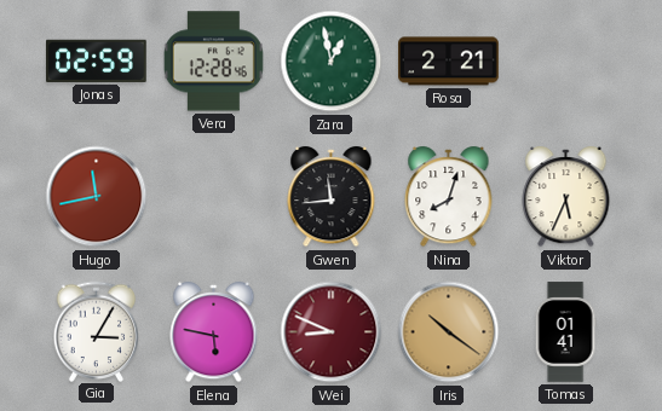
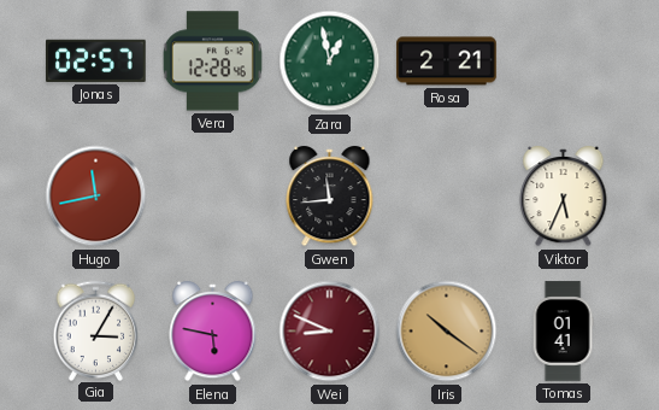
Jonas: 02:59 -> 02:57
Nina: 8:03 -> none
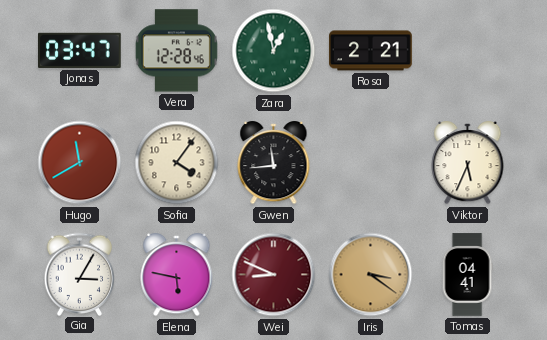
Jonas: 02:57 -> 03:47
Hugo: 11:43 -> 11:40
Sofia: none -> 4:06
Iris: 10:21 -> 3:21
Tomas: 01:41 -> 04:41
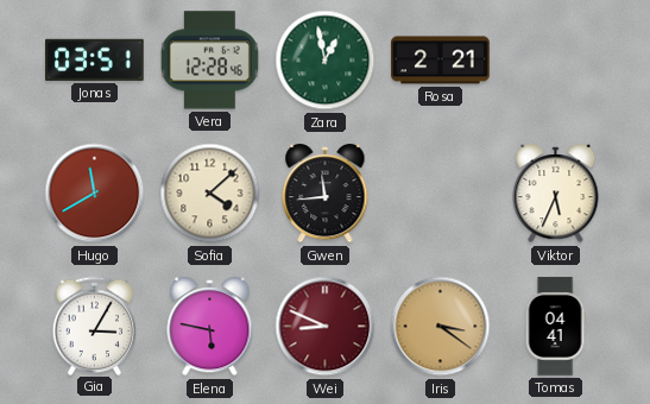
Jonas: 03:47 -> 03:51
Sofia: 4:06 -> 4:08
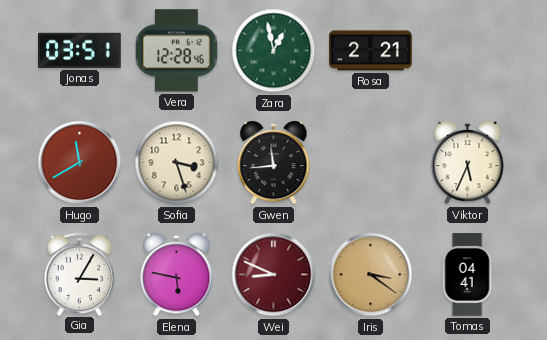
Sofia: 4:08 -> 3:27
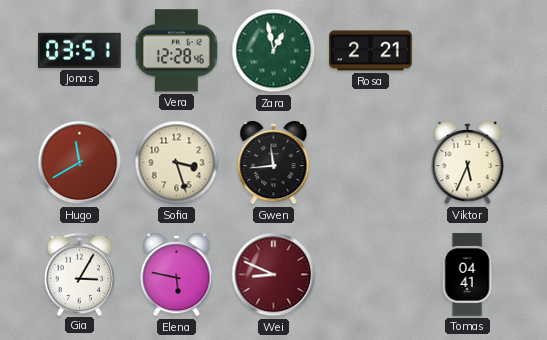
Iris: 3:21 -> none
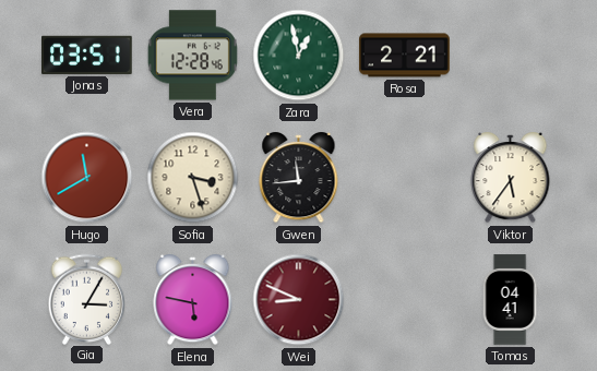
Viktor: 5:34 -> 5:36
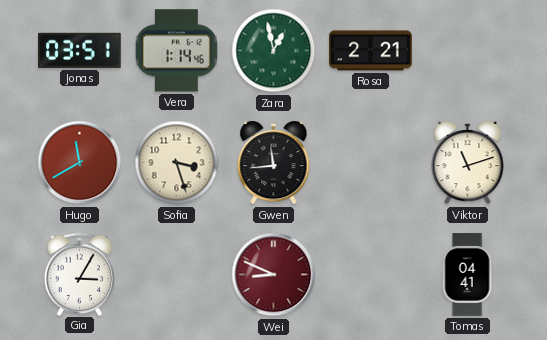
Vera: 12:28 -> 1:14
Viktor: 5:36 -> 11:12
Elena: 5:47 -> none
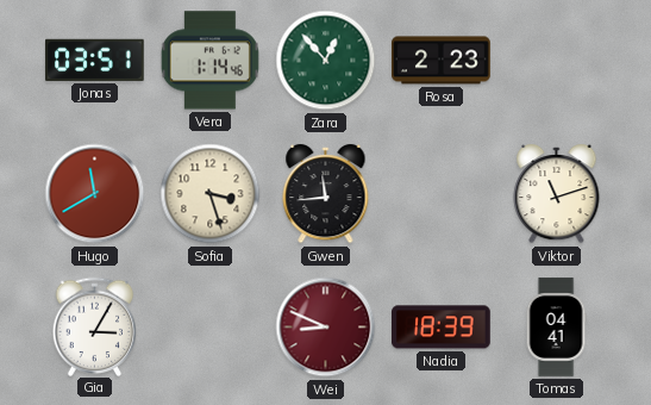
Zara: 12:58 -> 12:53
Rosa: 2:21 -> 2:23
Nadia: none -> 18:39
